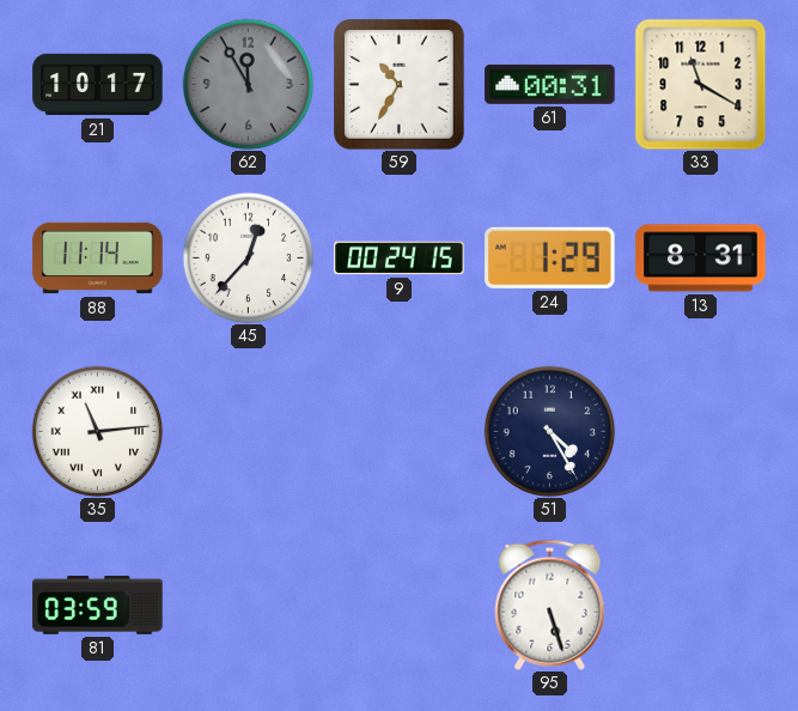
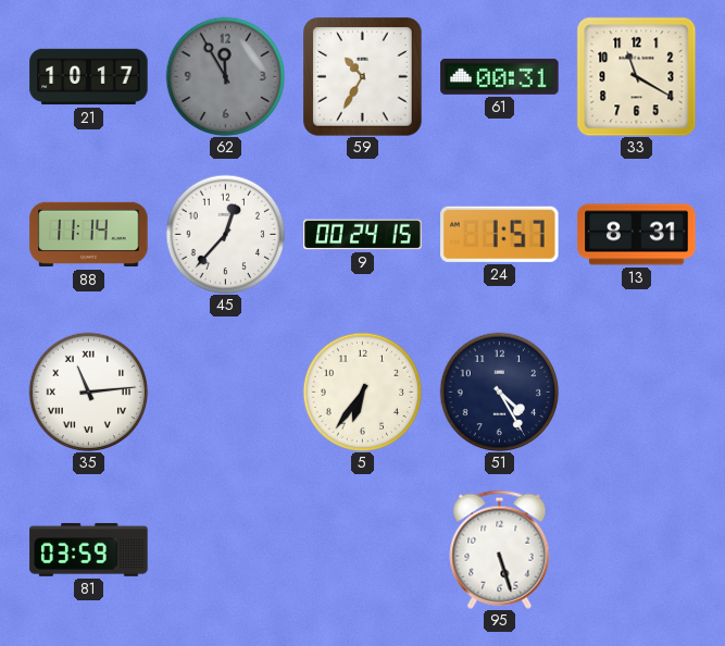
24: 1:29 -> 1:57
5: none -> 6:36
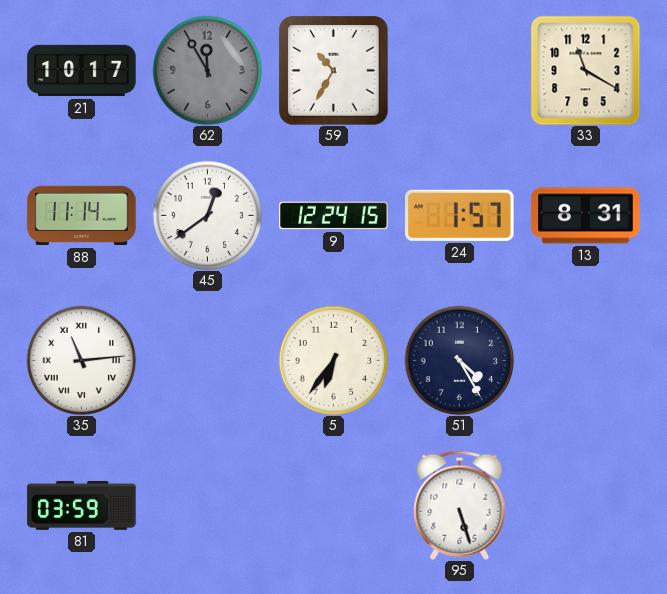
61: 00:31 -> none
45: 12:37 -> 12:39
9: 00:24 -> 12:24
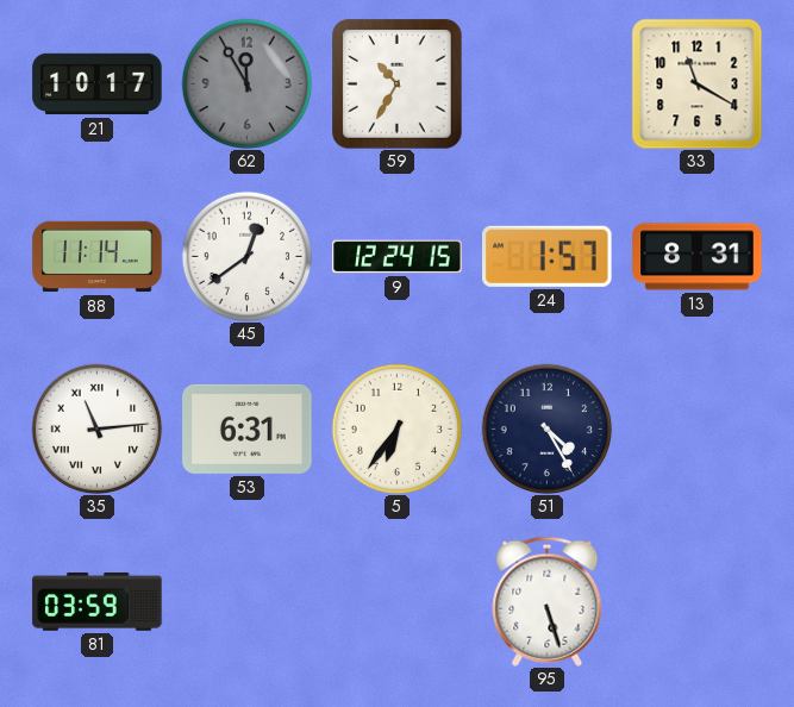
53: none -> 6:31
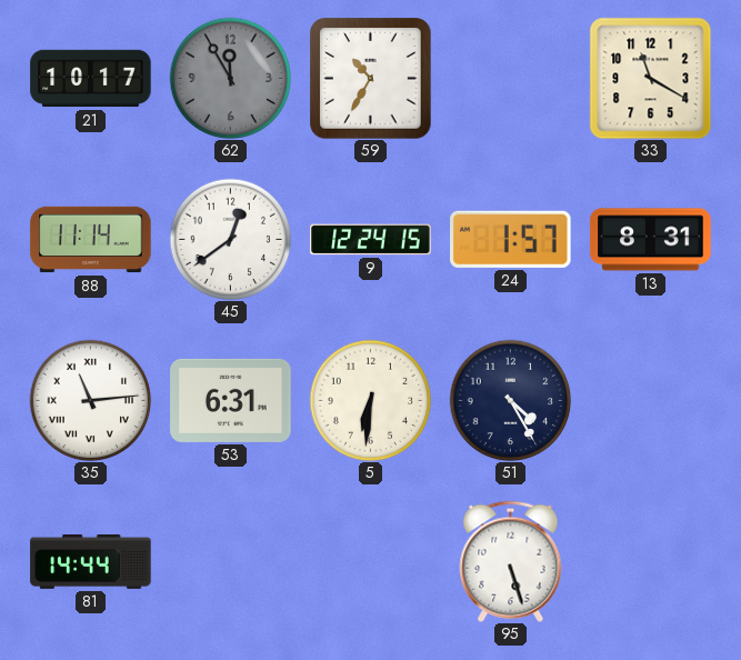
5: 6:36 -> 6:31
81: 03:59 -> 14:44
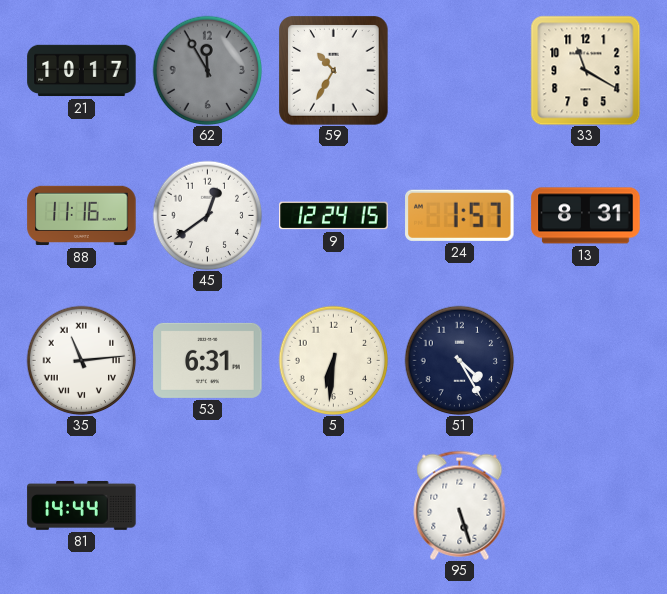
88: 11:14 -> 11:16
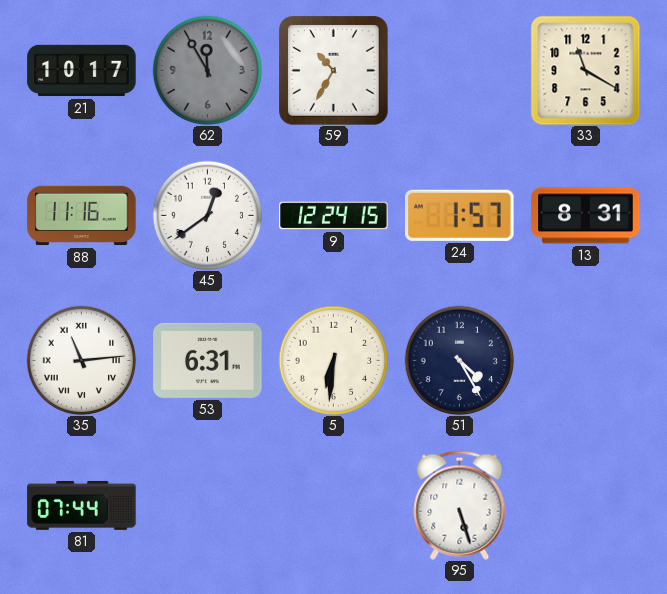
81: 14:44 -> 07:44
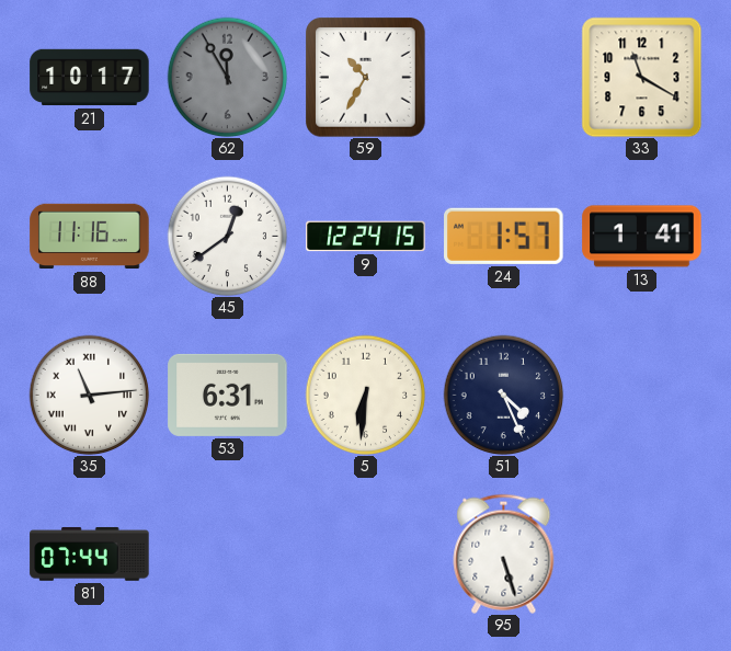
13: 8:31 -> 1:41
51: 4:25 -> 4:26
